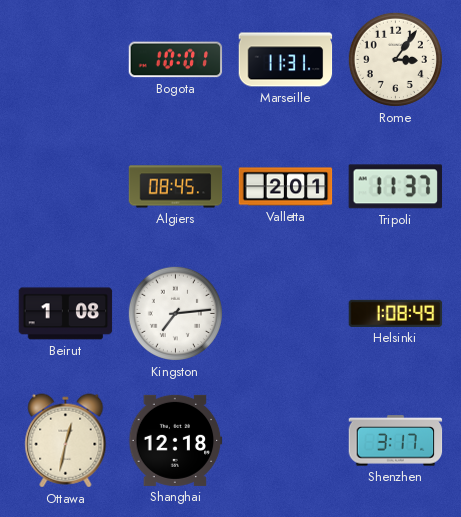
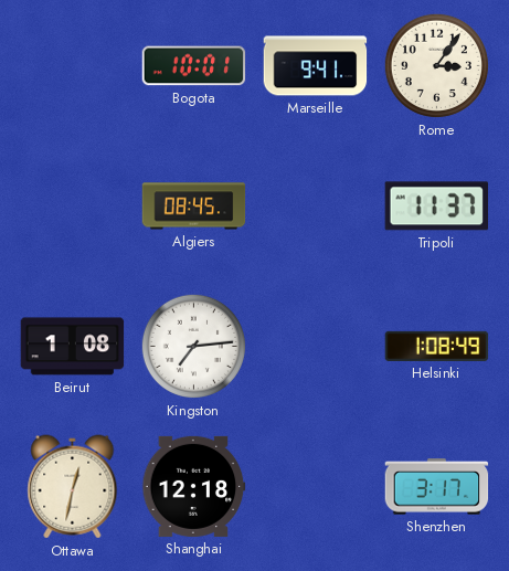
Marseille: 11:31 -> 9:41
Valletta: 2:01 -> none
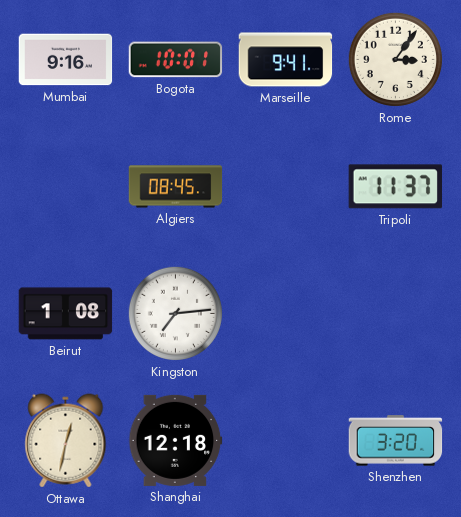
Mumbai: none -> 9:16
Helsinki: 1:08 -> none
Shenzhen: 3:17 -> 3:20
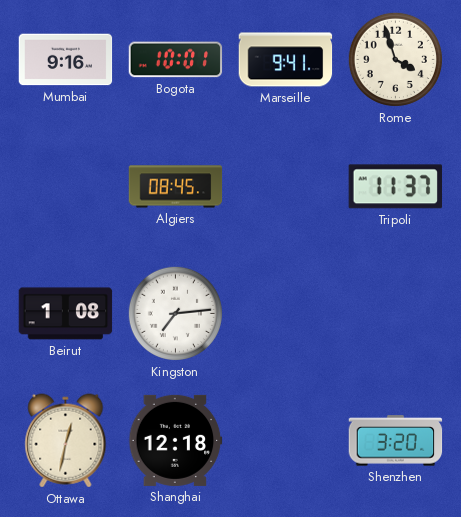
Rome: 3:06 -> 3:57
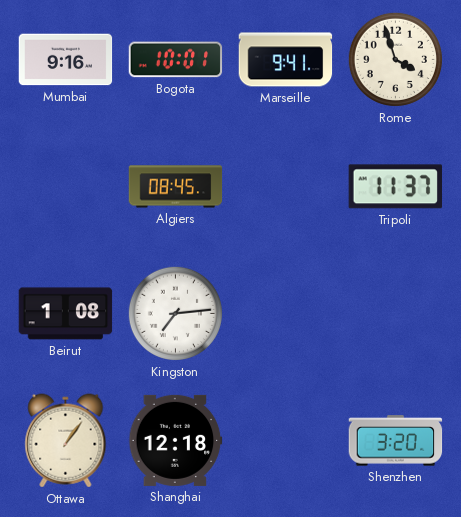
Ottawa: 12:32 -> 1:06
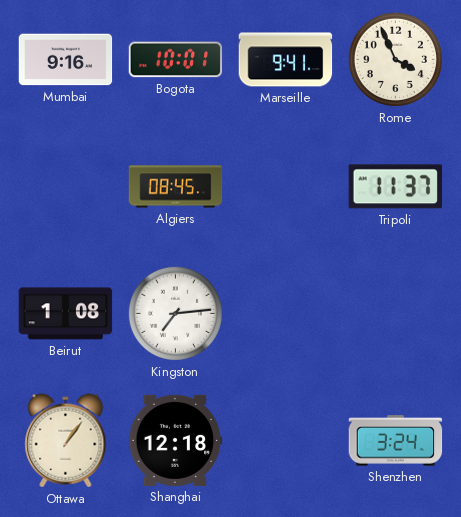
Rome: 3:57 -> 3:56
Shenzhen: 3:20 -> 3:24
